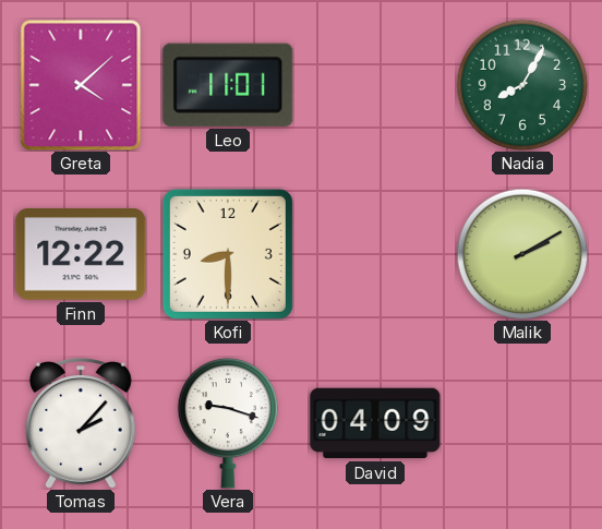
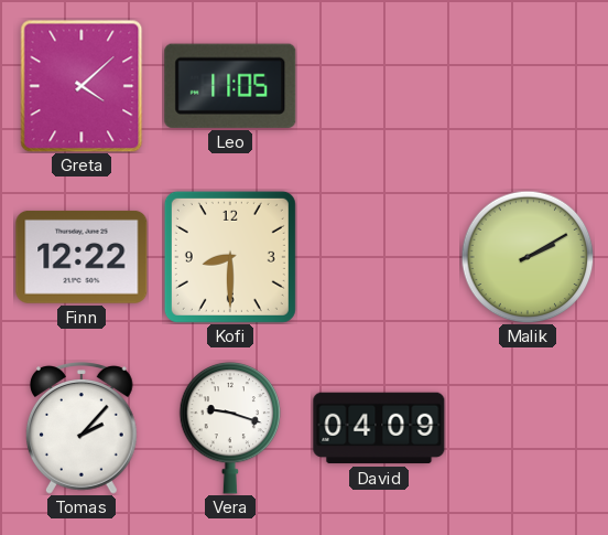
Leo: 11:01 -> 11:05
Nadia: 8:05 -> none
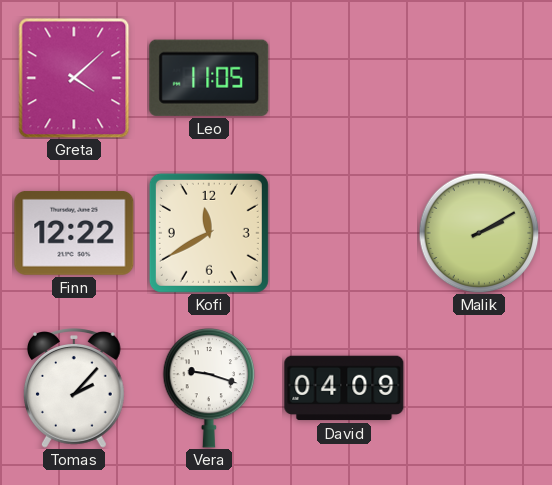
Kofi: 8:30 -> 11:40
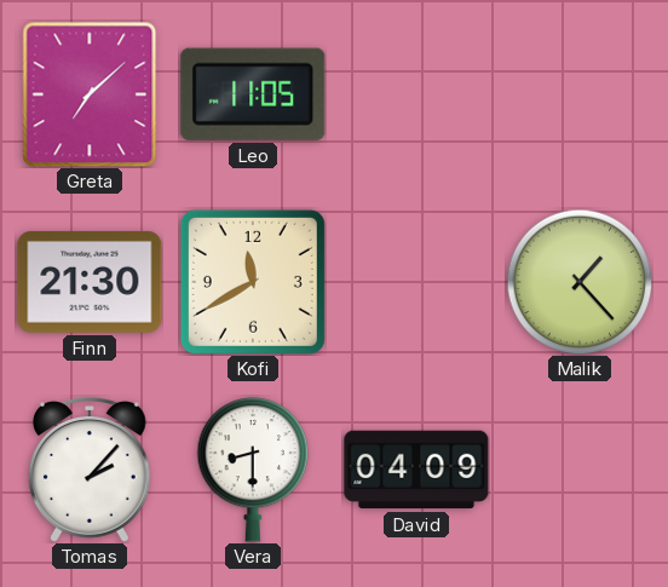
Greta: 4:08 -> 7:08
Finn: 12:22 -> 21:30
Malik: 2:10 -> 1:23
Vera: 9:18 -> 8:30
